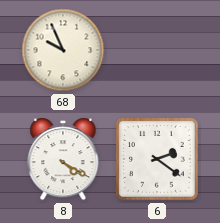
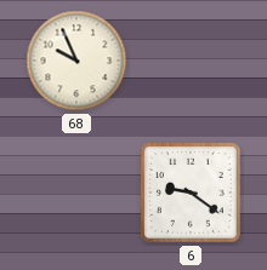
8: 4:20 -> none
6: 2:21 -> 9:21
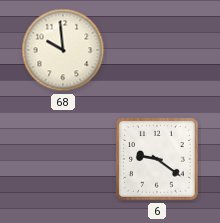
68: 9:56 -> 9:59
